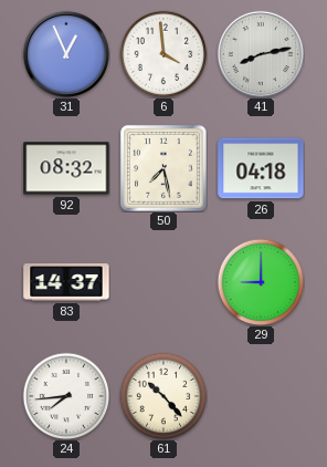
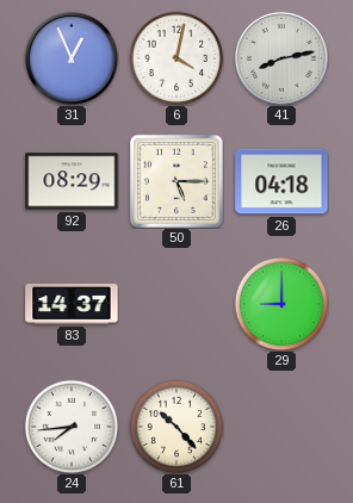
6: 3:59 -> 4:02
92: 08:32 -> 08:29
50: 7:28 -> 5:15
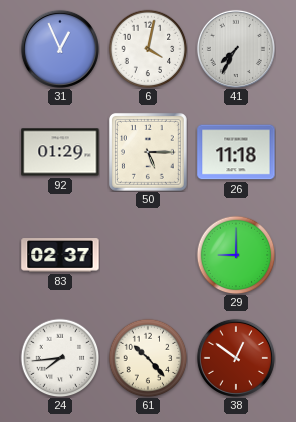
41: 8:13 -> 7:35
92: 08:29 -> 01:29
26: 04:18 -> 11:18
83: 14:37 -> 02:37
38: none -> 12:51
